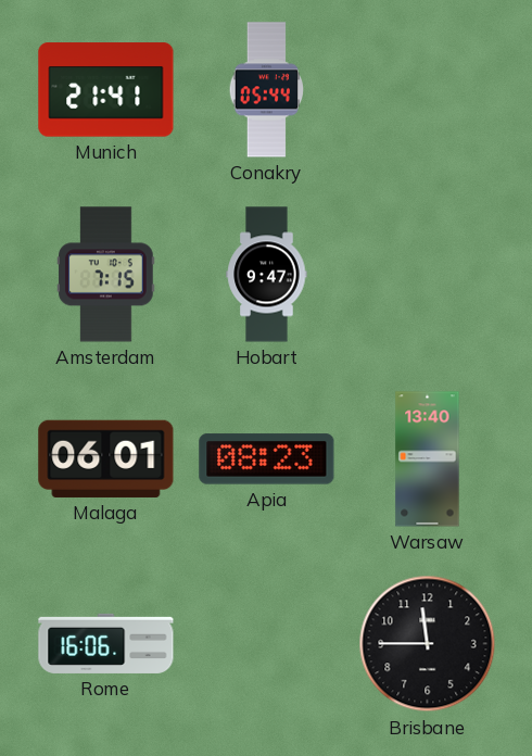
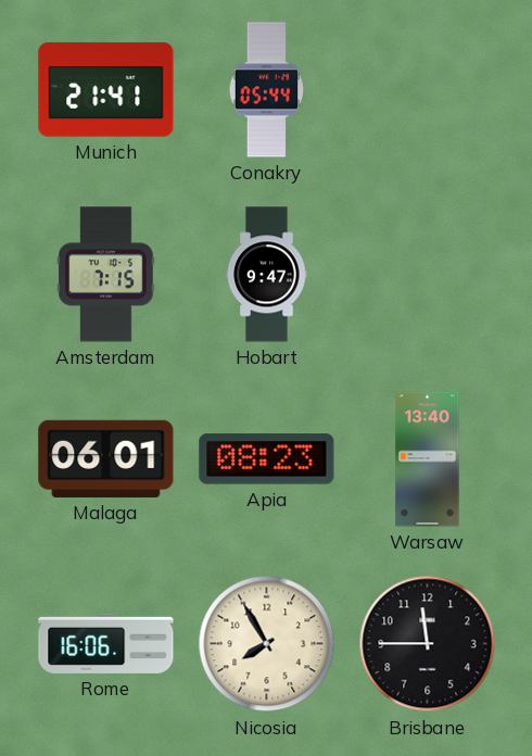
Nicosia: none -> 7:55
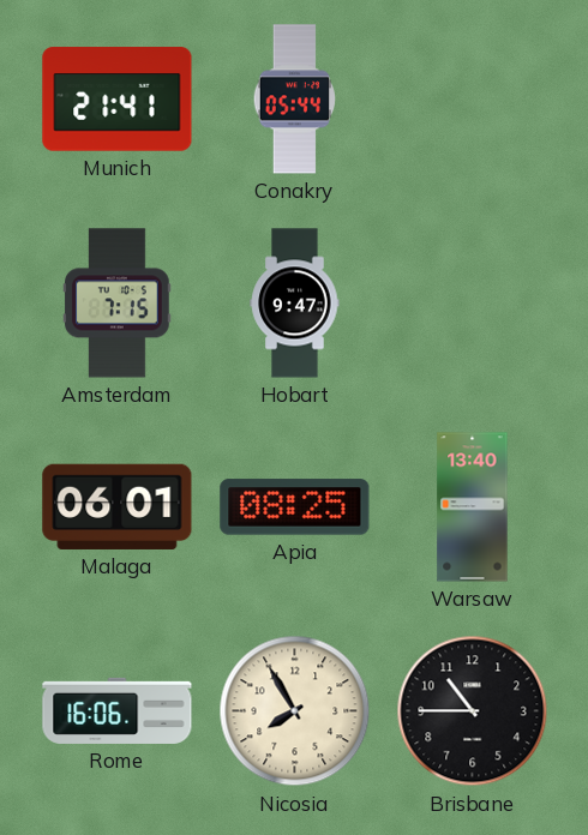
Apia: 08:23 -> 08:25
Brisbane: 11:45 -> 10:45
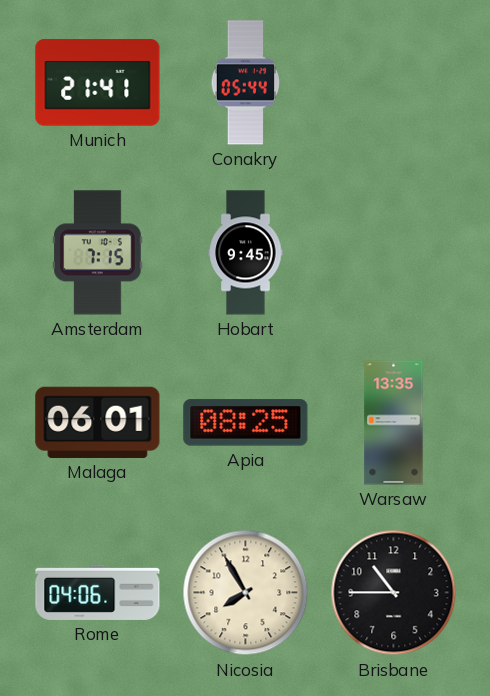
Hobart: 9:47 -> 9:45
Warsaw: 13:40 -> 13:35
Rome: 16:06 -> 04:06
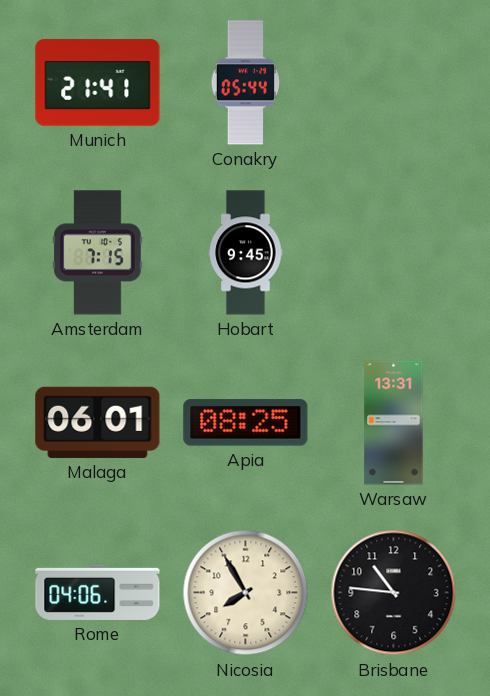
Warsaw: 13:35 -> 13:31
Brisbane: 10:45 -> 10:46
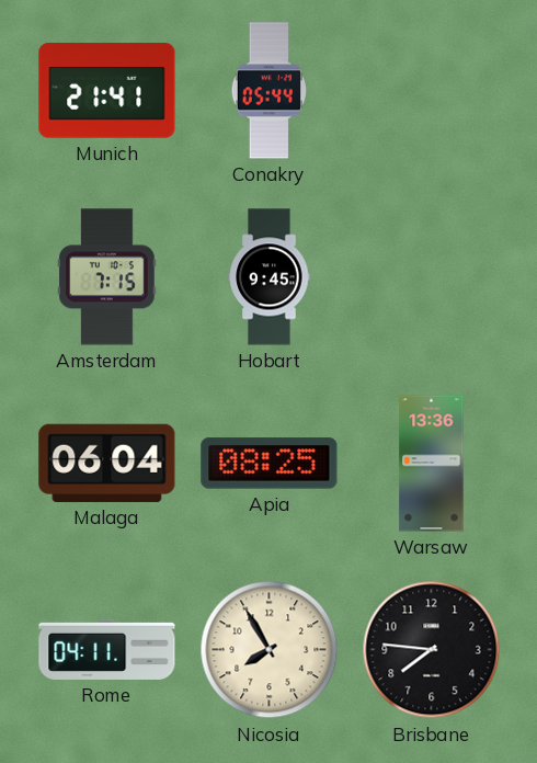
Malaga: 06:01 -> 06:04
Warsaw: 13:31 -> 13:36
Rome: 04:06 -> 04:11
Brisbane: 10:46 -> 7:46
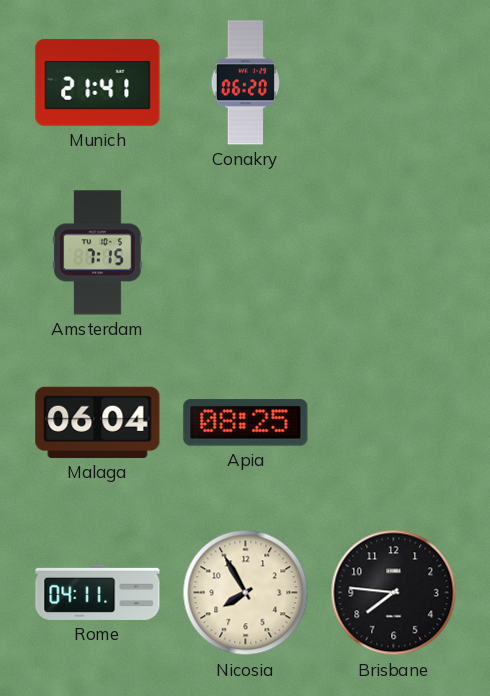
Conakry: 05:44 -> 06:20
Hobart: 9:45 -> none
Warsaw: 13:36 -> none
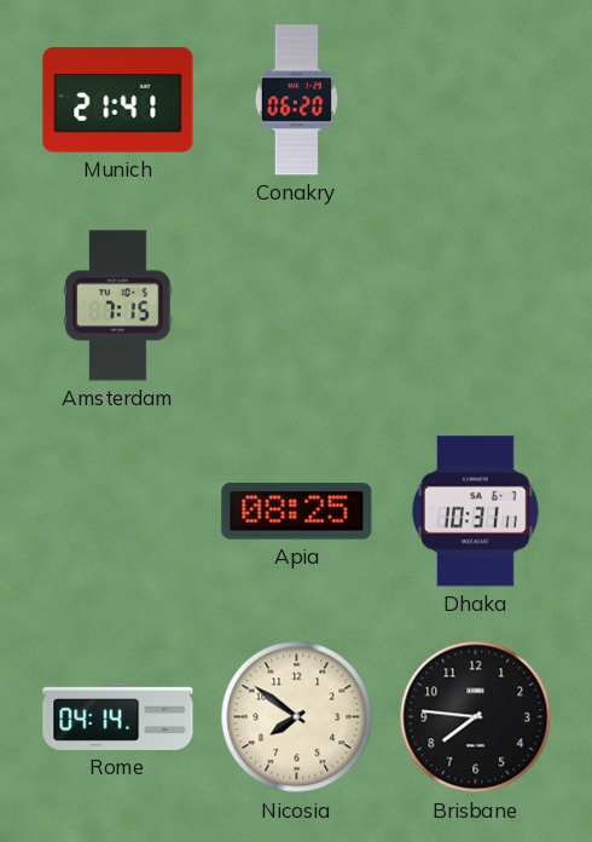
Malaga: 06:04 -> none
Dhaka: none -> 10:31
Rome: 04:11 -> 04:14
Nicosia: 7:55 -> 7:51
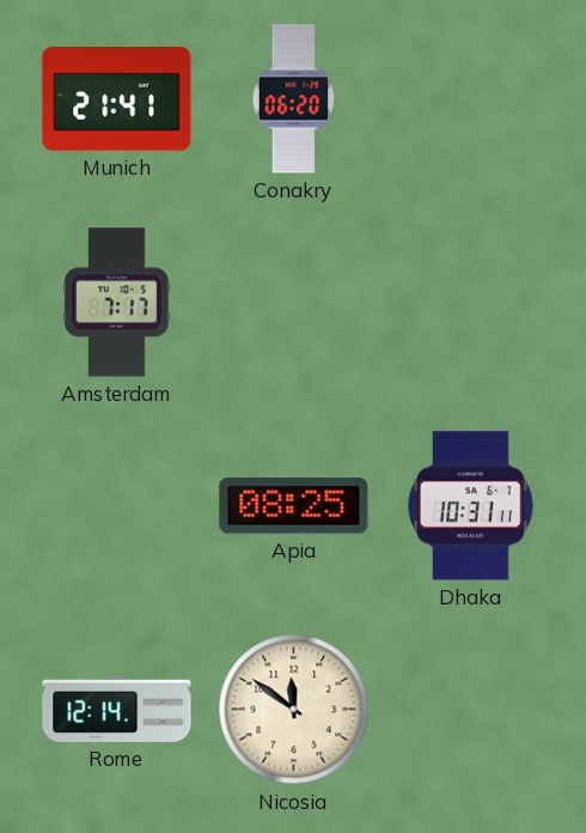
Amsterdam: 7:15 -> 7:17
Rome: 04:14 -> 12:14
Nicosia: 7:51 -> 11:51
Brisbane: 7:46 -> none
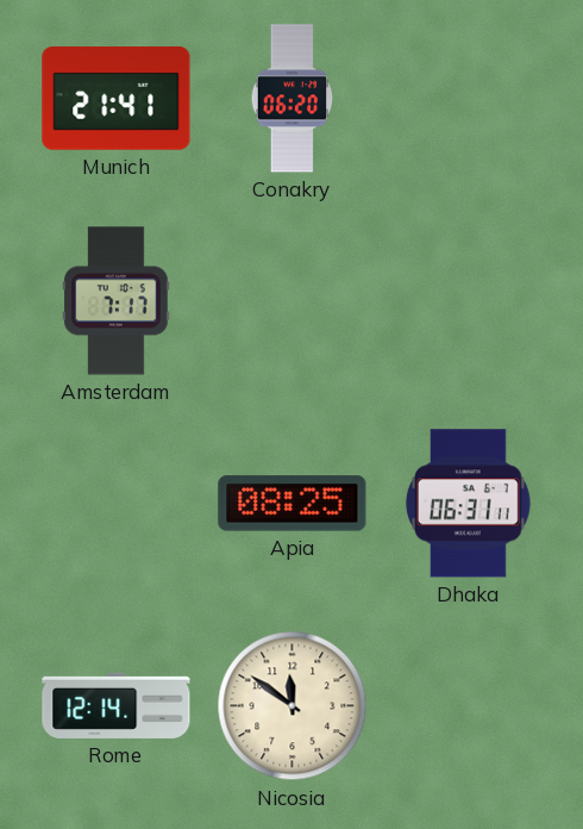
Dhaka: 10:31 -> 06:31
